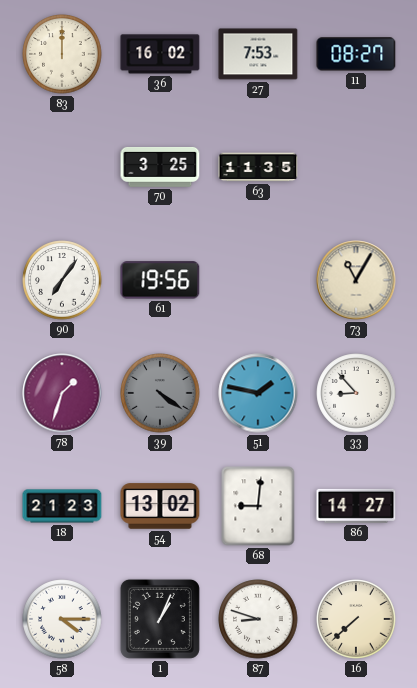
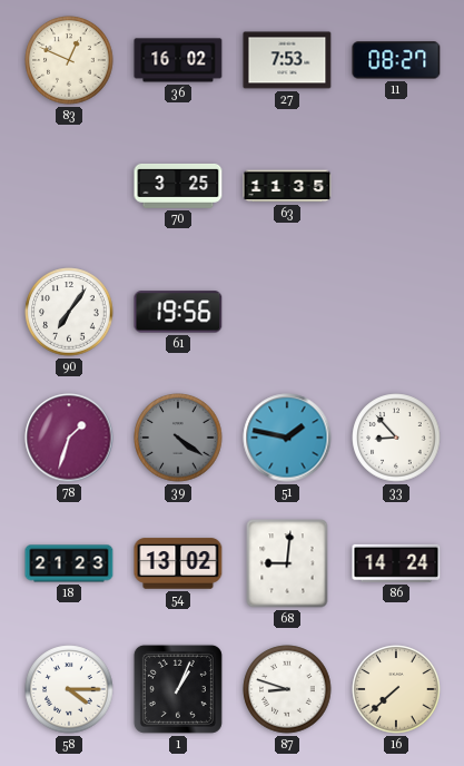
83: 12:00 -> 12:49
73: 11:05 -> none
86: 14:27 -> 14:24
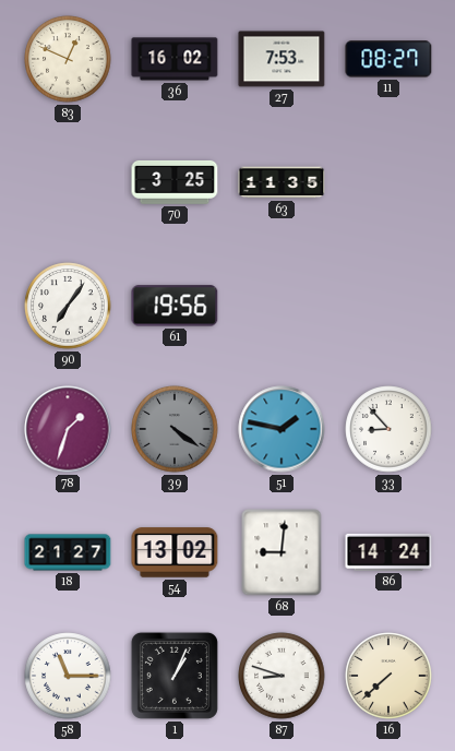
18: 21:23 -> 21:27
58: 4:15 -> 11:15
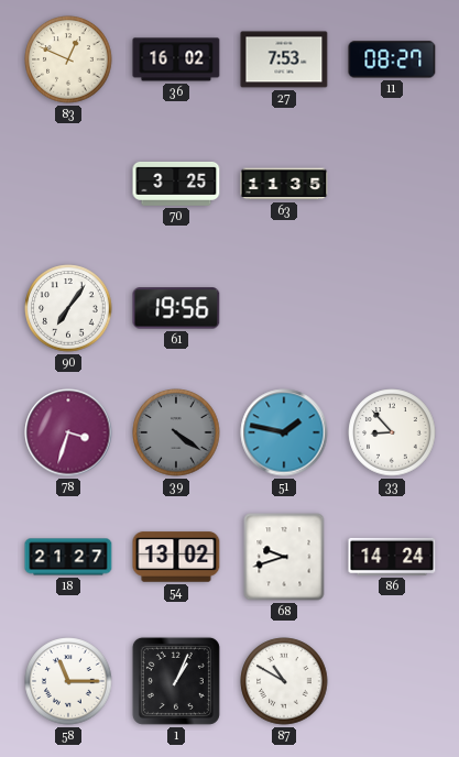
78: 1:33 -> 3:33
68: 9:01 -> 9:42
87: 8:48 -> 10:50
16: 7:38 -> none
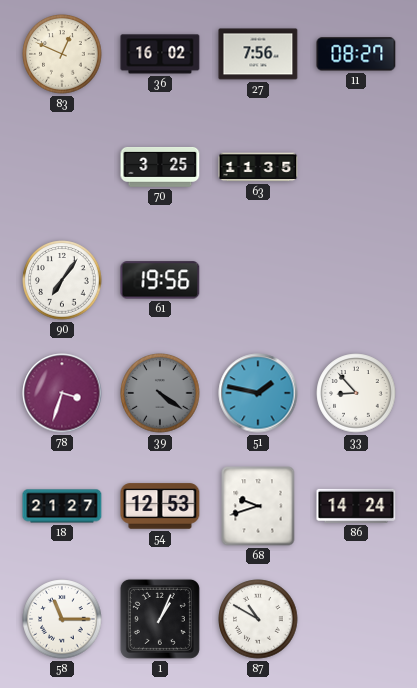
27: 7:53 -> 7:56
54: 13:02 -> 12:53
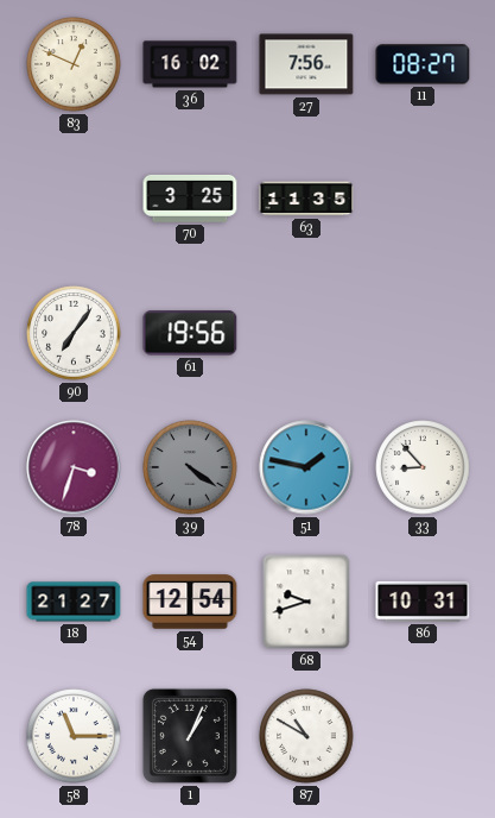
54: 12:53 -> 12:54
86: 14:24 -> 10:31
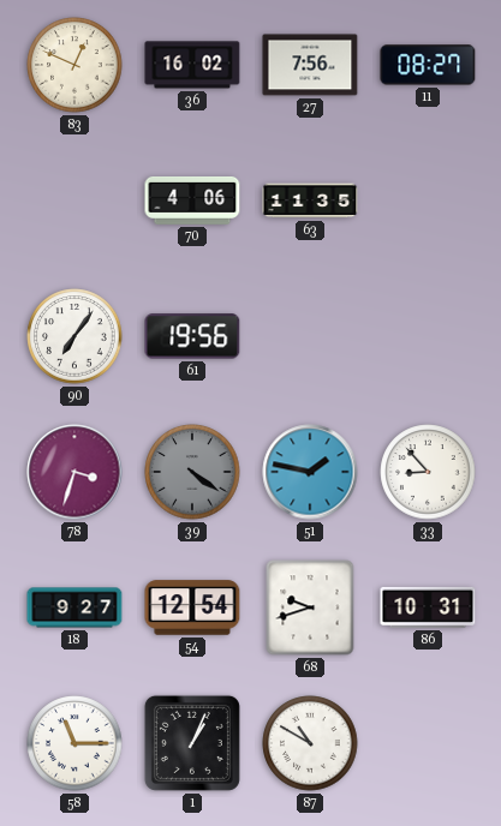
70: 3:25 -> 4:06
18: 21:27 -> 9:27
